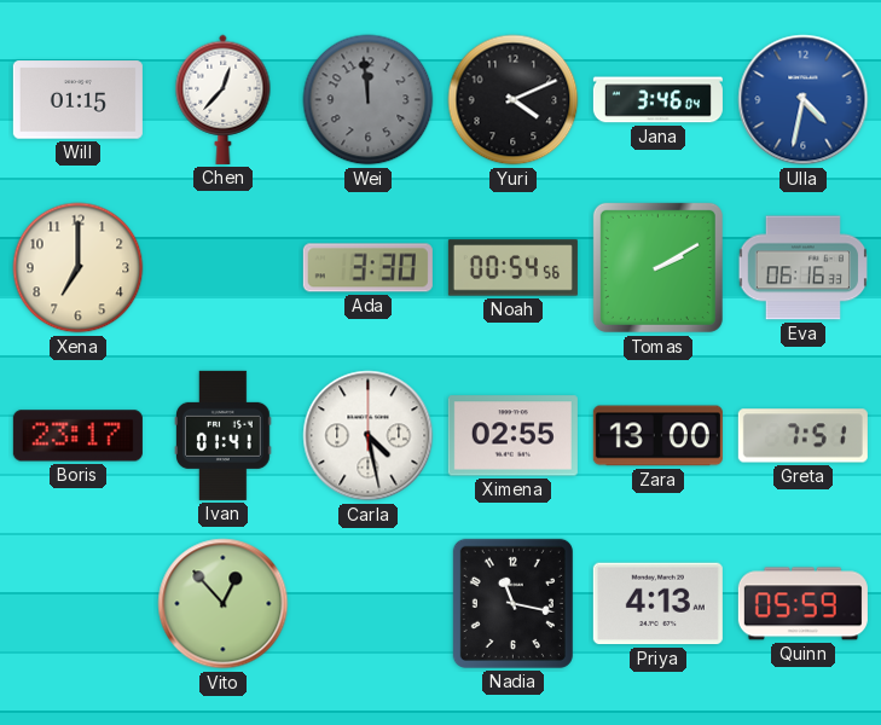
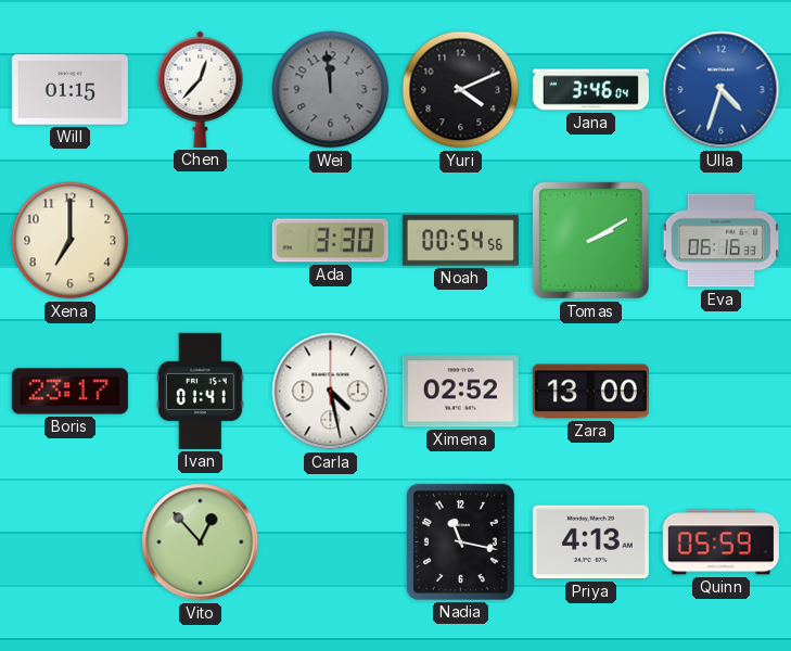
Ulla: 4:32 -> 4:33
Ximena: 02:55 -> 02:52
Greta: 7:51 -> none
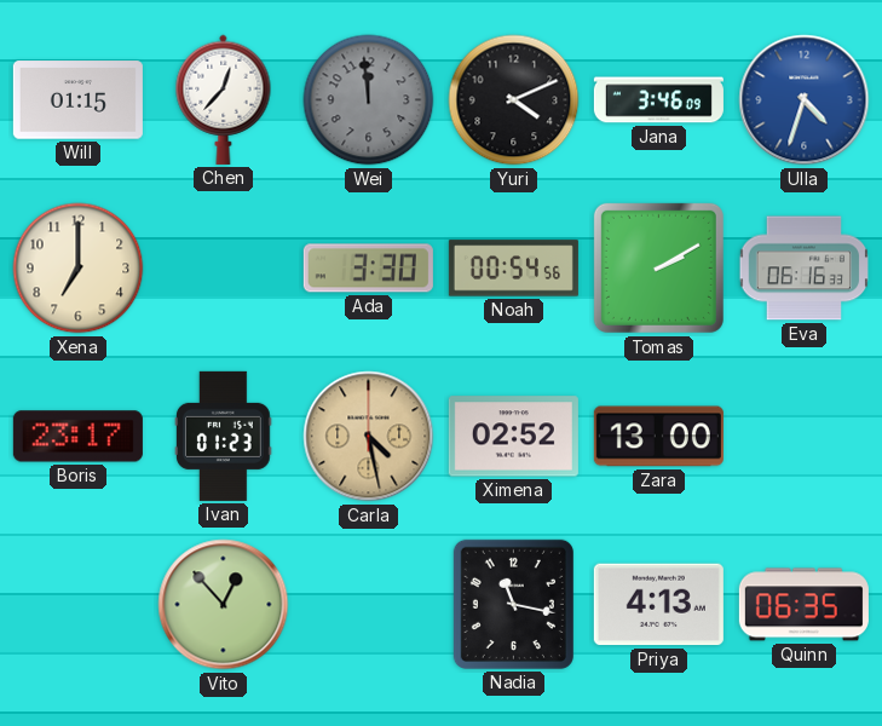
Jana: 3:46:04 -> 3:46:09
Ivan: 01:41 -> 01:23
Carla dial: white -> champagne
Quinn: 05:59 -> 06:35
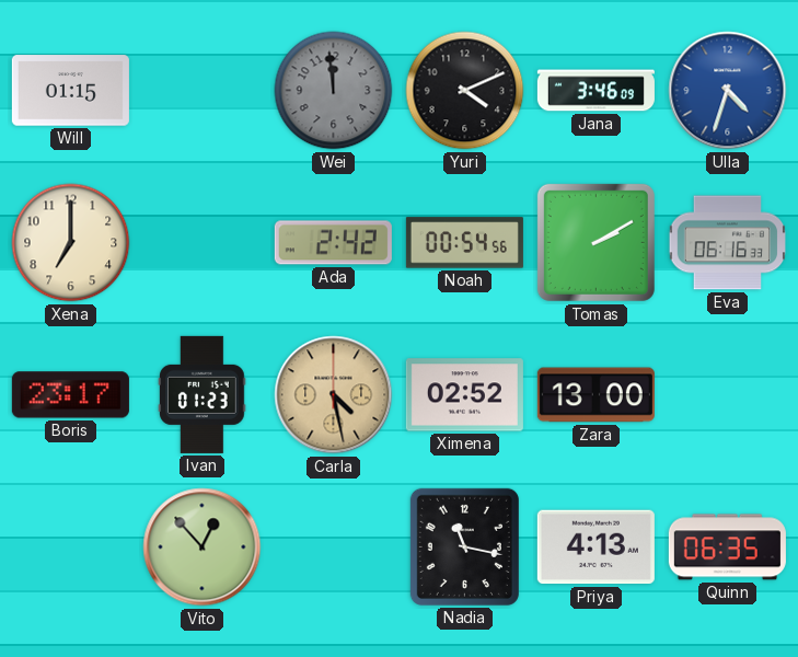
Chen: 12:37 -> none
Ada: 3:30 -> 2:42
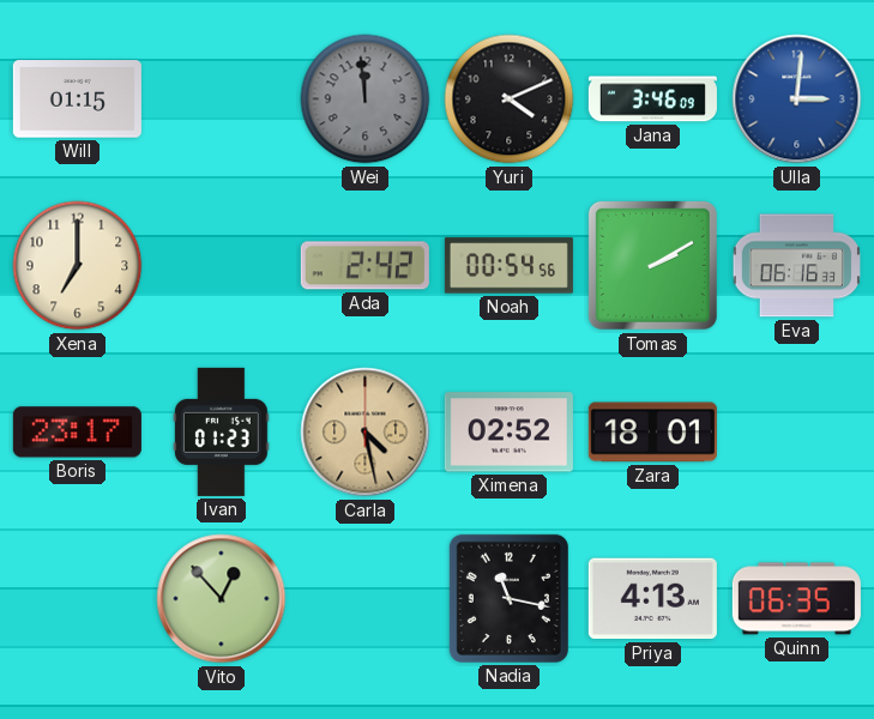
Ulla: 4:33 -> 3:01
Zara: 13:00 -> 18:01
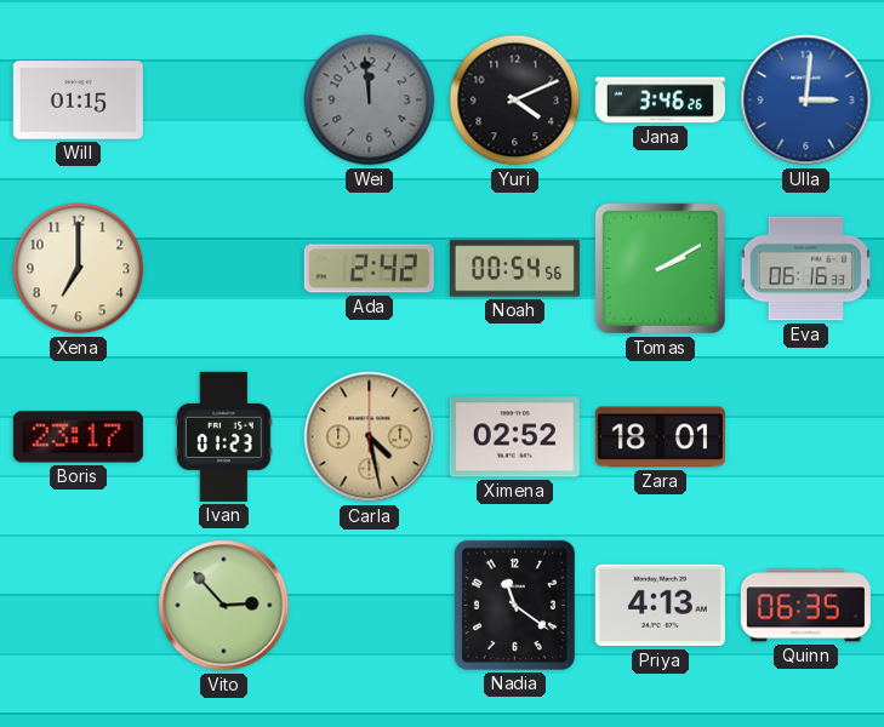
Jana: 3:46:09 -> 3:46:26
Vito: 12:53 -> 2:53
Nadia: 11:17 -> 11:21
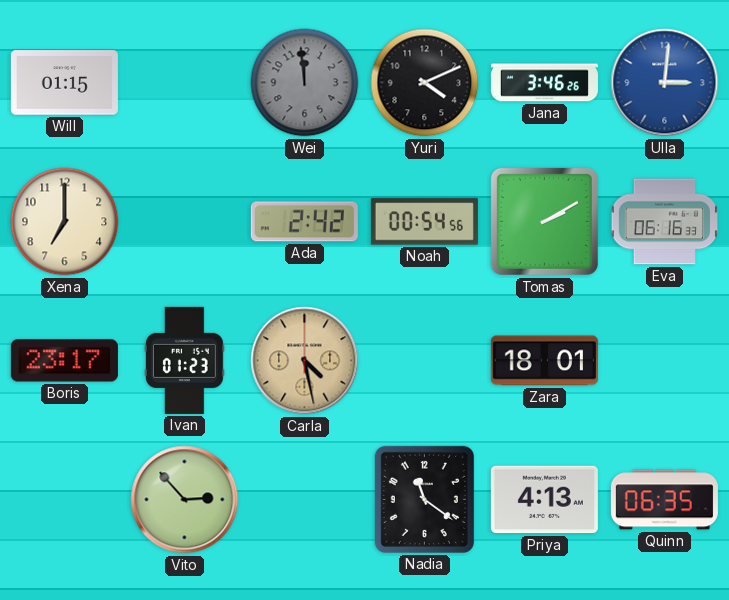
Ximena: 02:52 -> none
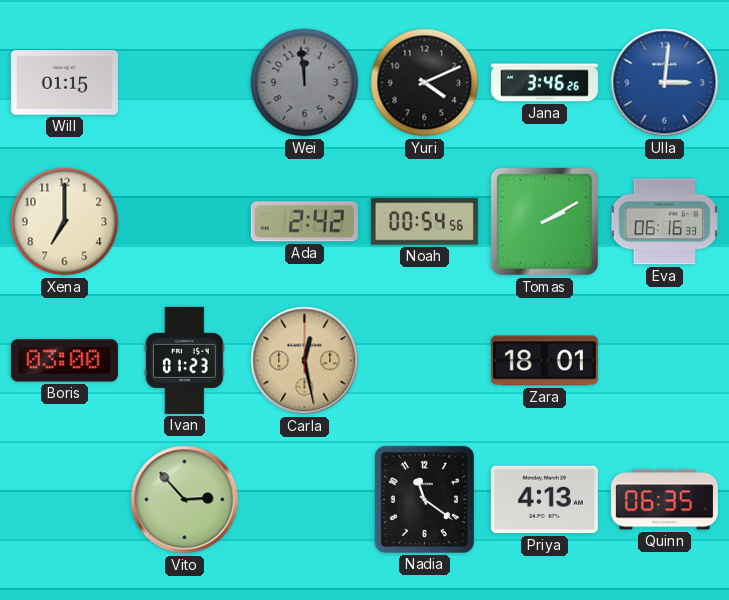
Boris: 23:17 -> 03:00
Carla: 4:28 -> 12:28
